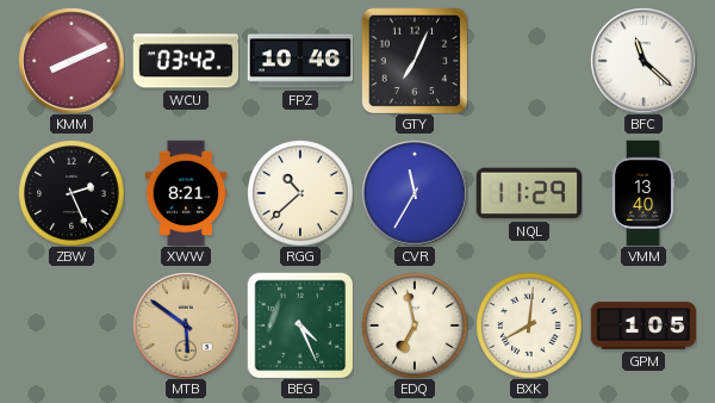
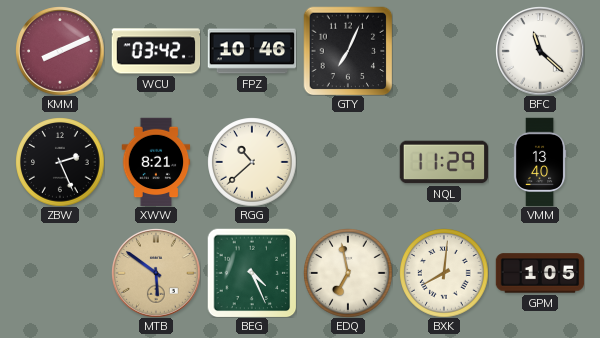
CVR: 11:35 -> none
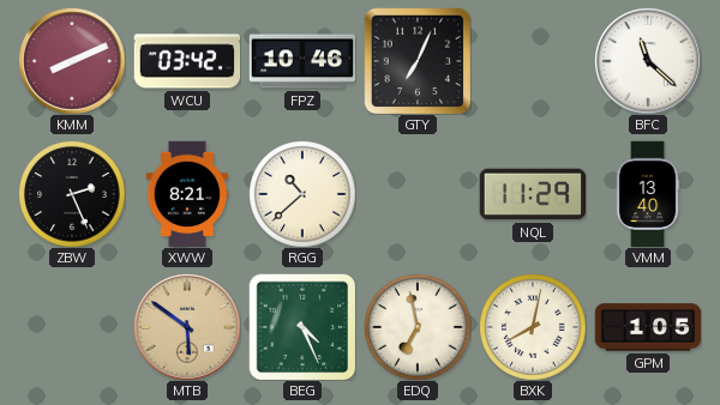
BXK: 8:01 -> 8:02
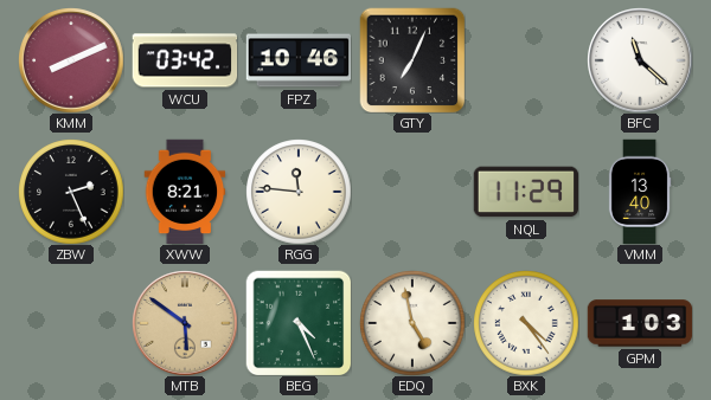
RGG: 10:38 -> 11:46
EDQ: 6:58 -> 4:58
BXK: 8:02 -> 4:24
GPM: 1:05 -> 1:03
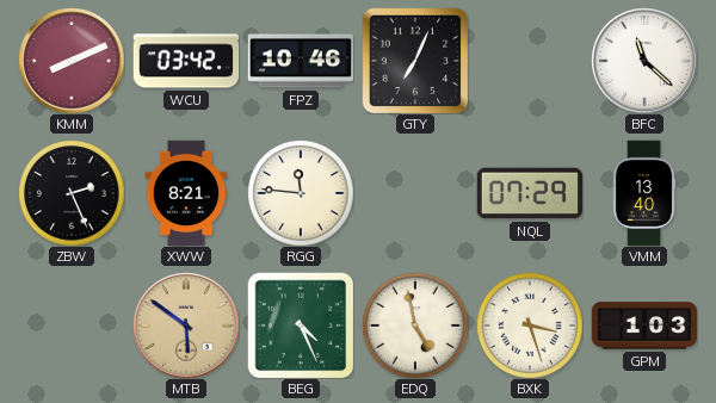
NQL: 11:29 -> 07:29
BXK: 4:24 -> 3:27
